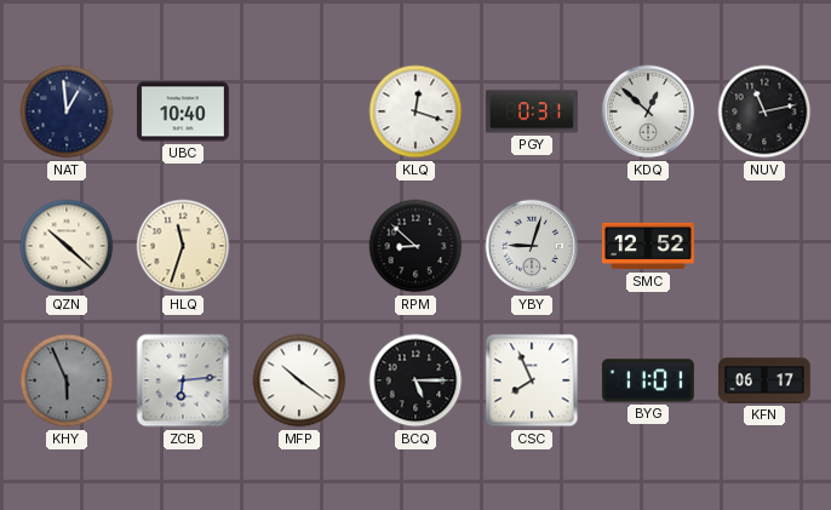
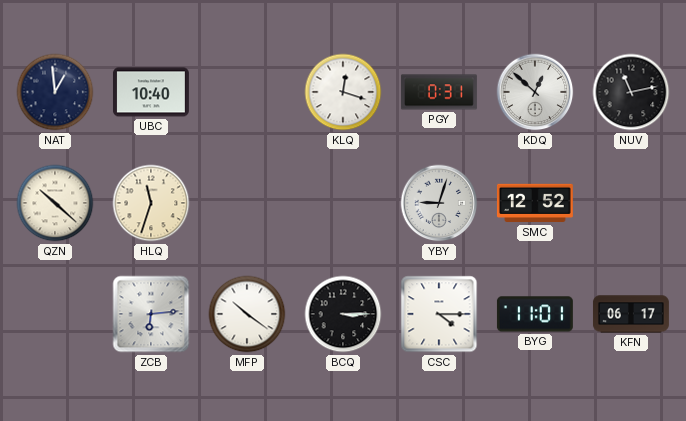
RPM: 8:52 -> none
KHY: 5:56 -> none
BCQ: 5:15 -> 3:15
CSC: 7:56 -> 4:15
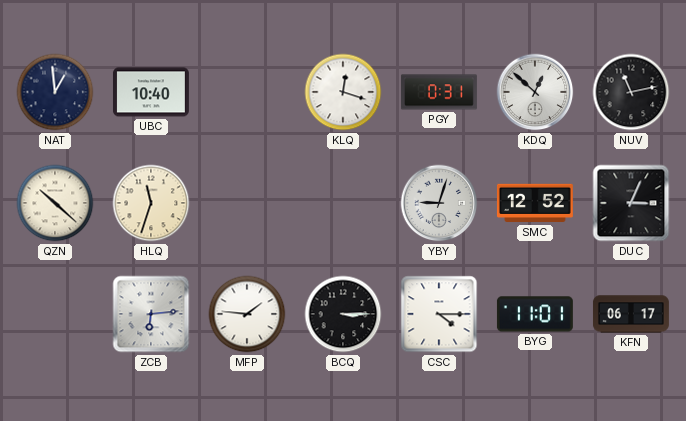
DUC: none -> 3:04
MFP: 10:21 -> 1:46
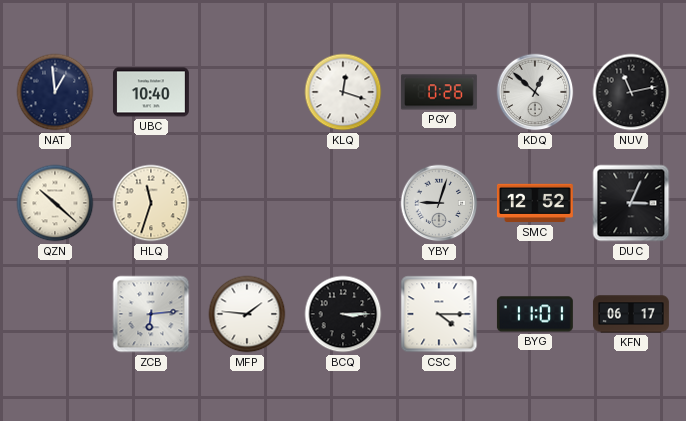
PGY: 0:31 -> 0:26
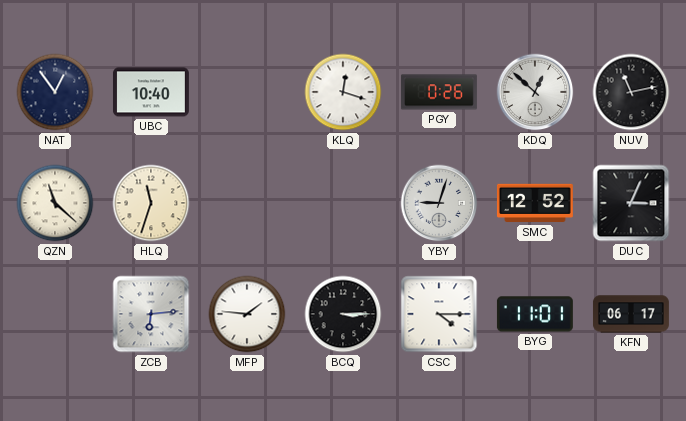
NAT: 12:59 -> 12:54
QZN: 10:22 -> 11:22
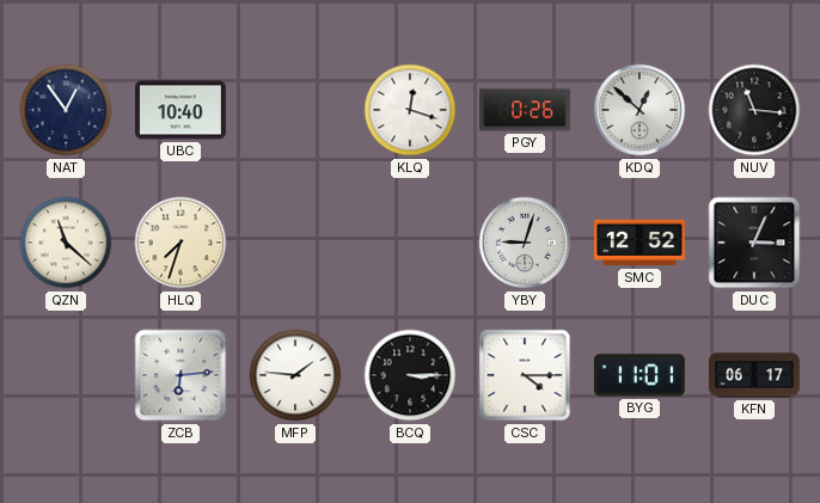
NUV: 11:13 -> 11:16
HLQ: 11:33 -> 7:33
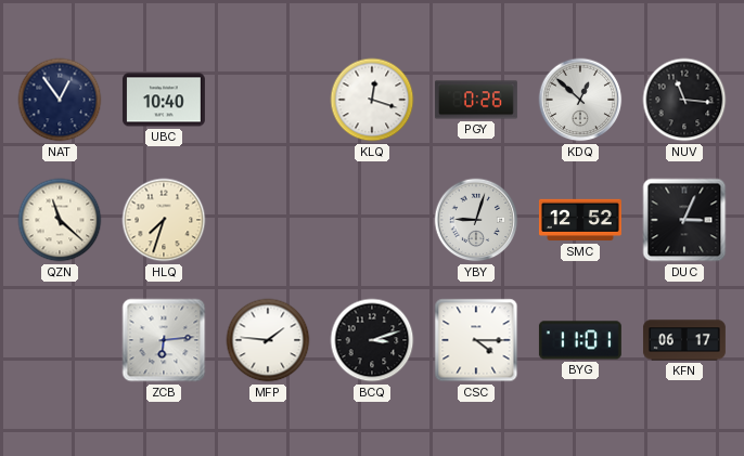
BCQ: 3:15 -> 3:12
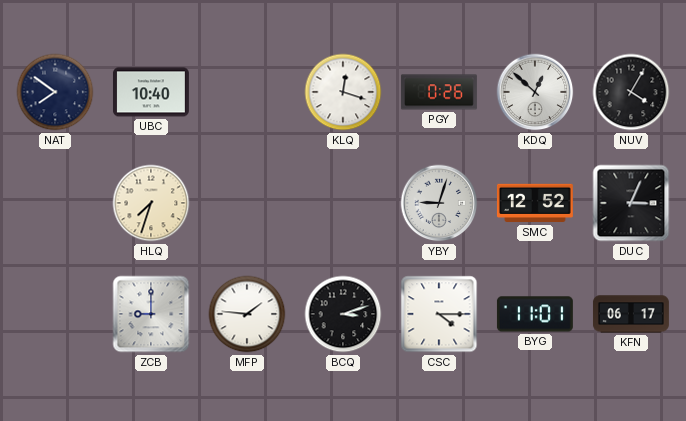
NAT: 12:54 -> 7:51
NUV: 11:16 -> 4:05
QZN: 11:22 -> none
ZCB: 6:14 -> 9:00
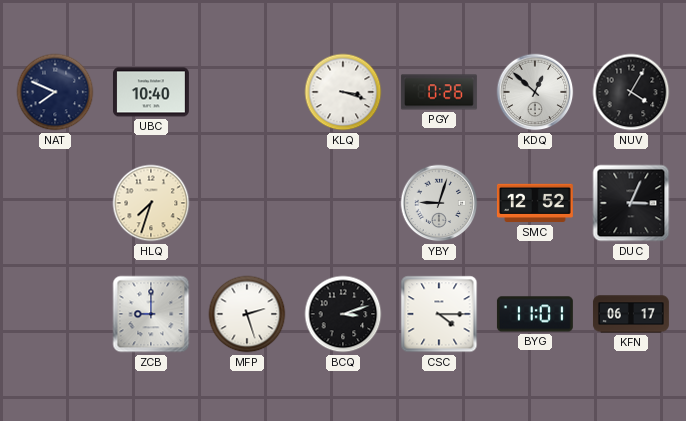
NAT: 7:51 -> 7:49
KLQ: 12:18 -> 3:18
MFP: 1:46 -> 2:27
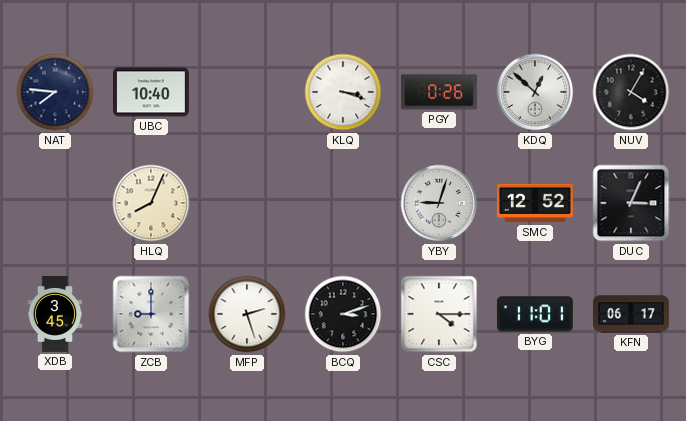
NAT: 7:49 -> 7:46
HLQ: 7:33 -> 8:04
XDB: none -> 3:45
